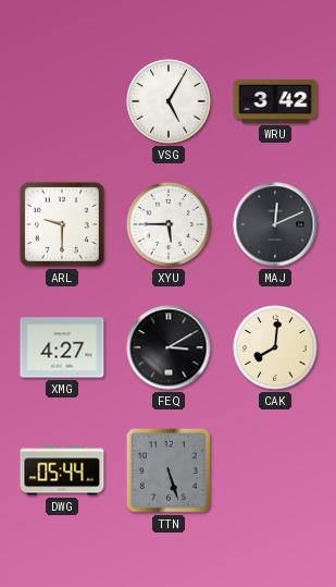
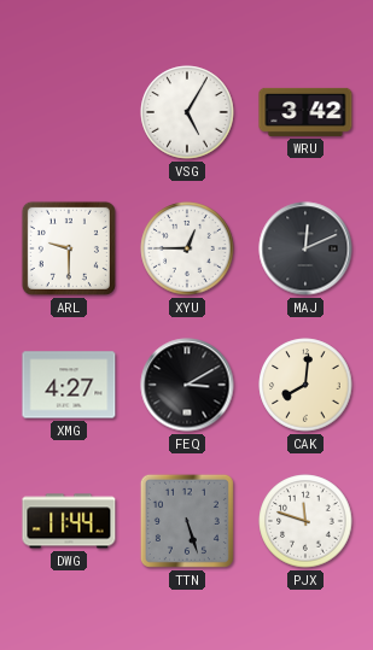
XYU: 5:45 -> 12:45
DWG: 05:44 -> 11:44
PJX: none -> 11:48
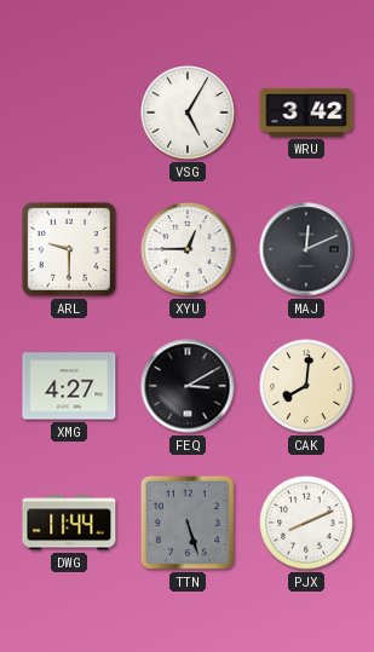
PJX: 11:48 -> 8:11
